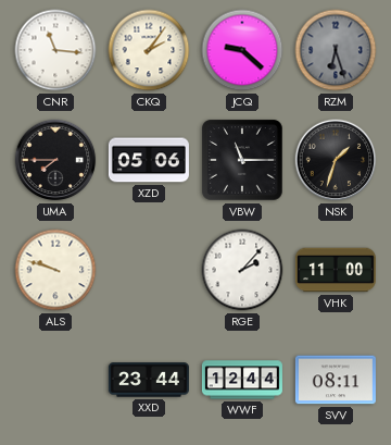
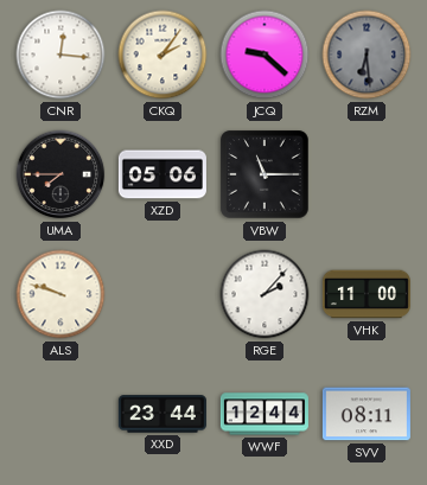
CNR: 11:16 -> 12:16
RZM: 6:27 -> 6:29
NSK: 1:33 -> none
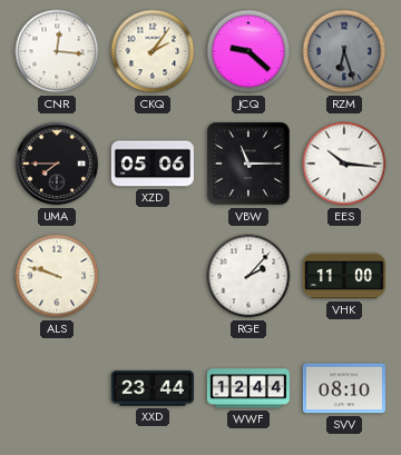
RZM: 6:29 -> 6:27
EES: none -> 10:16
SVV: 08:11 -> 08:10
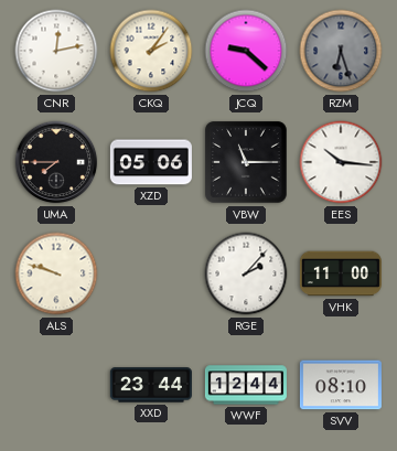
CNR: 12:16 -> 12:13
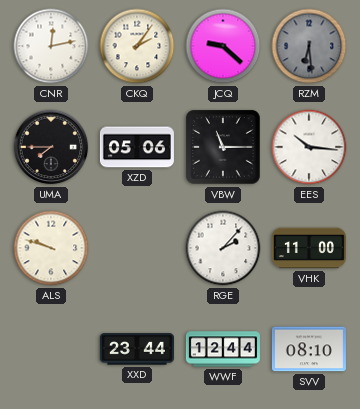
RZM: 6:27 -> 6:29
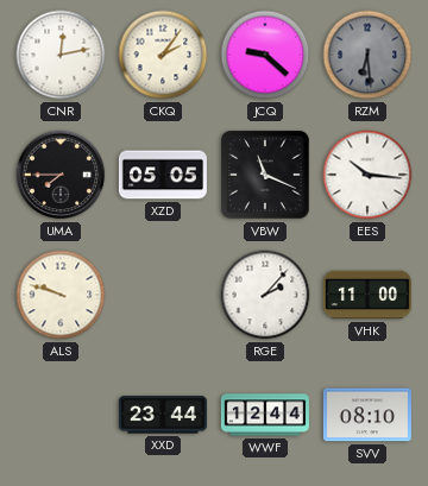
XZD: 05:06 -> 05:05
VBW: 11:15 -> 11:19
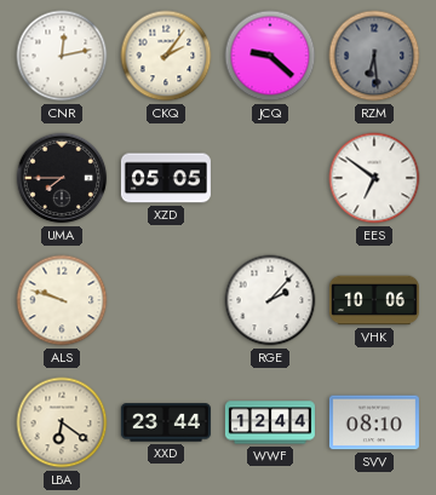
VBW: 11:19 -> none
EES: 10:16 -> 6:51
VHK: 11:00 -> 10:06
LBA: none -> 6:21
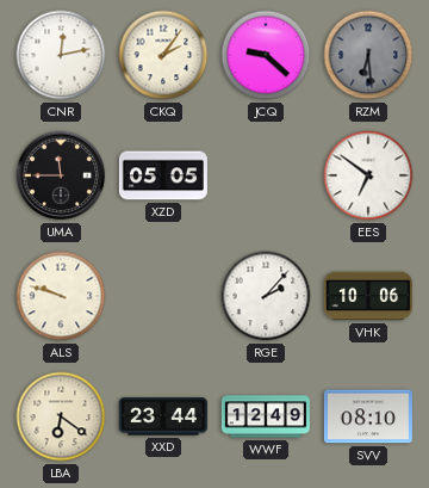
UMA: 7:45 -> 11:45
WWF: 12:44 -> 12:49
